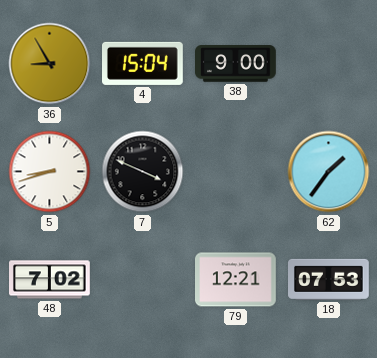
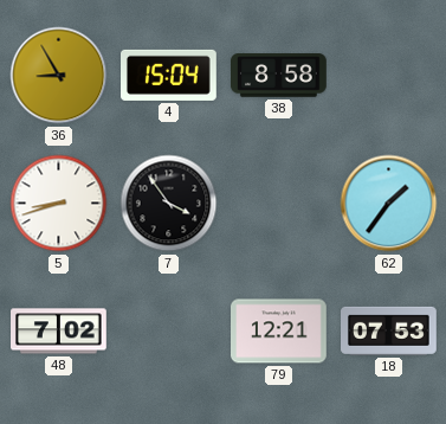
38: 9:00 -> 8:58
7: 3:49 -> 3:54
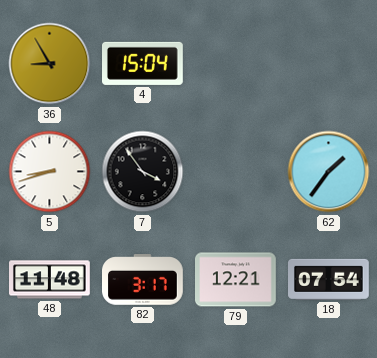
38: 8:58 -> none
48: 7:02 -> 11:48
82: none -> 3:17
18: 07:53 -> 07:54
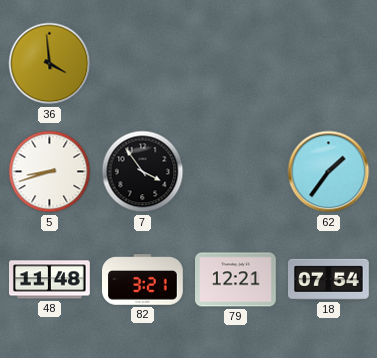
36: 8:55 -> 3:59
4: 15:04 -> none
82: 3:17 -> 3:21
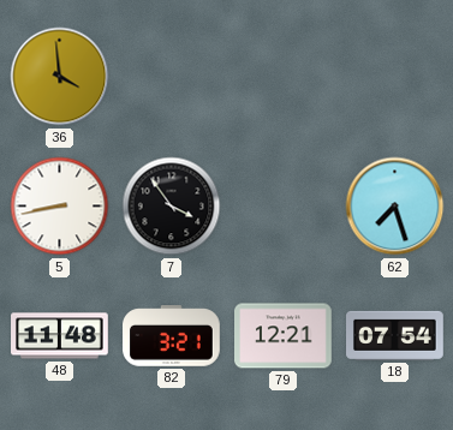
5: 8:42 -> 8:43
62: 1:36 -> 7:27
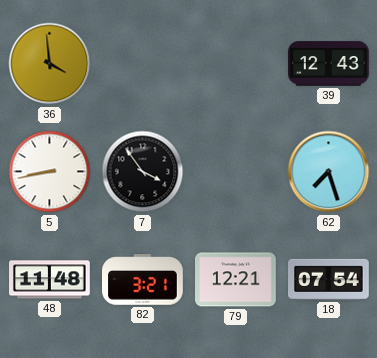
39: none -> 12:43
